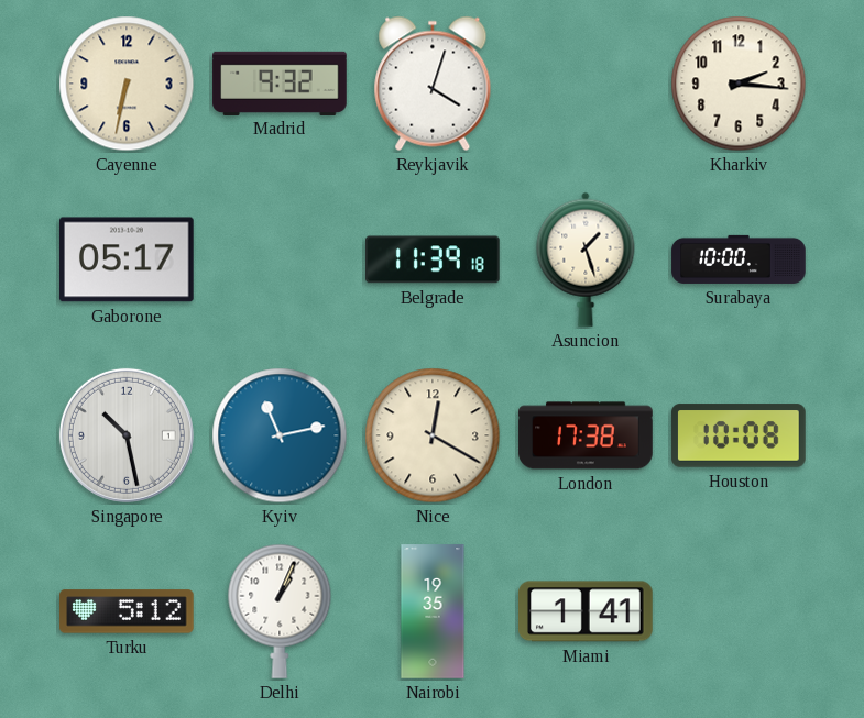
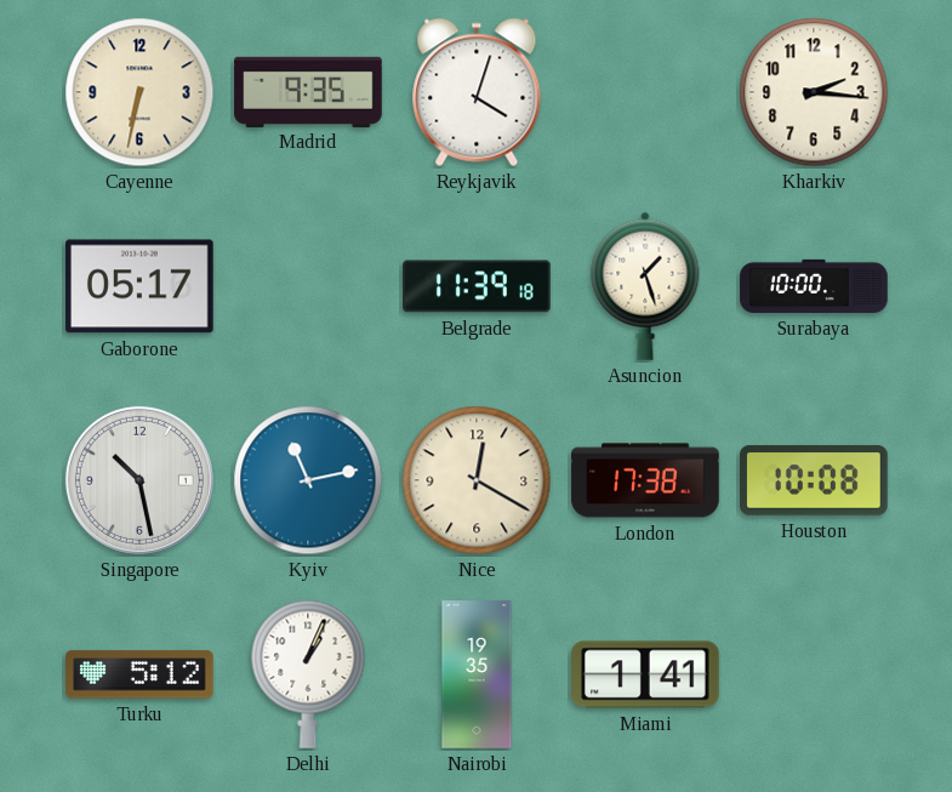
Madrid: 9:32 -> 9:35
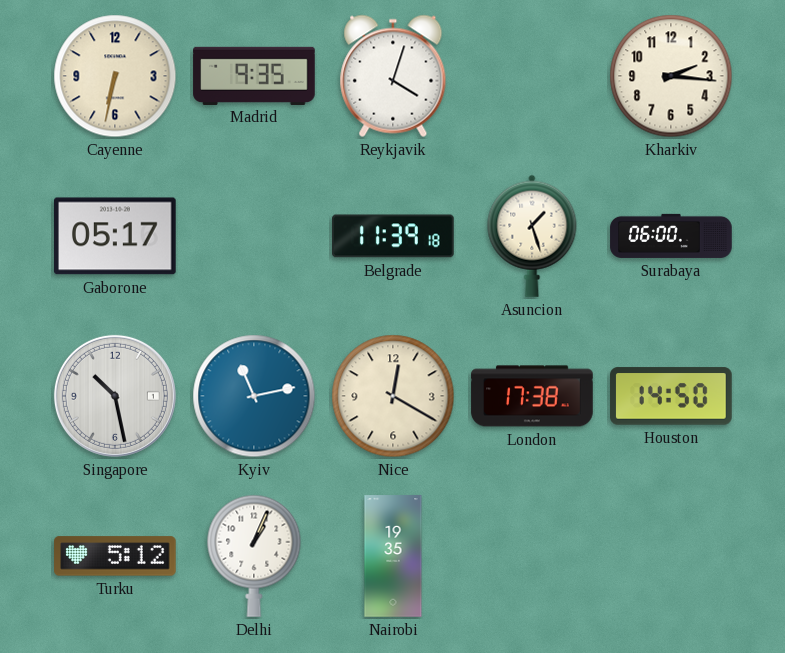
Surabaya: 10:00 -> 06:00
Houston: 10:08 -> 14:50
Miami: 1:41 -> none
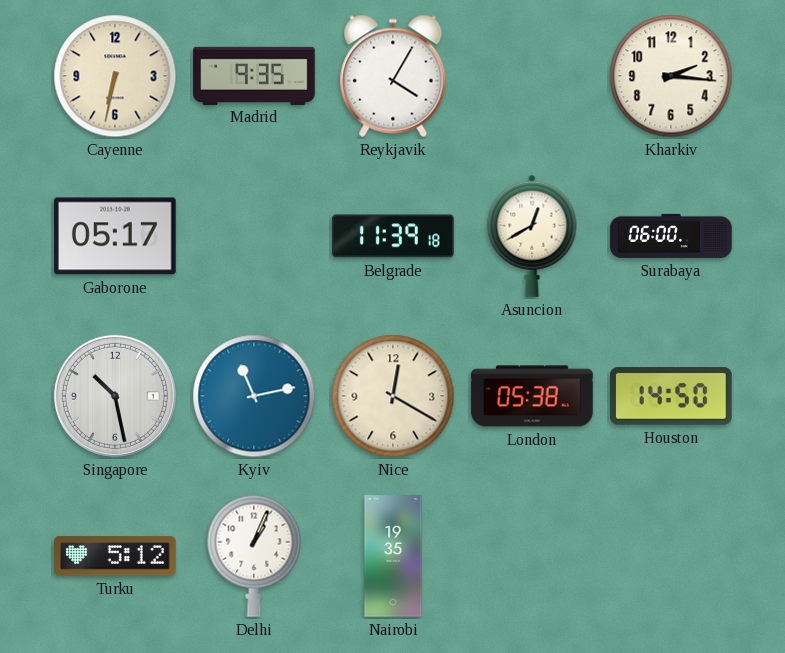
Reykjavik: 4:03 -> 4:05
Asuncion: 1:27 -> 12:40
London: 17:38 -> 05:38
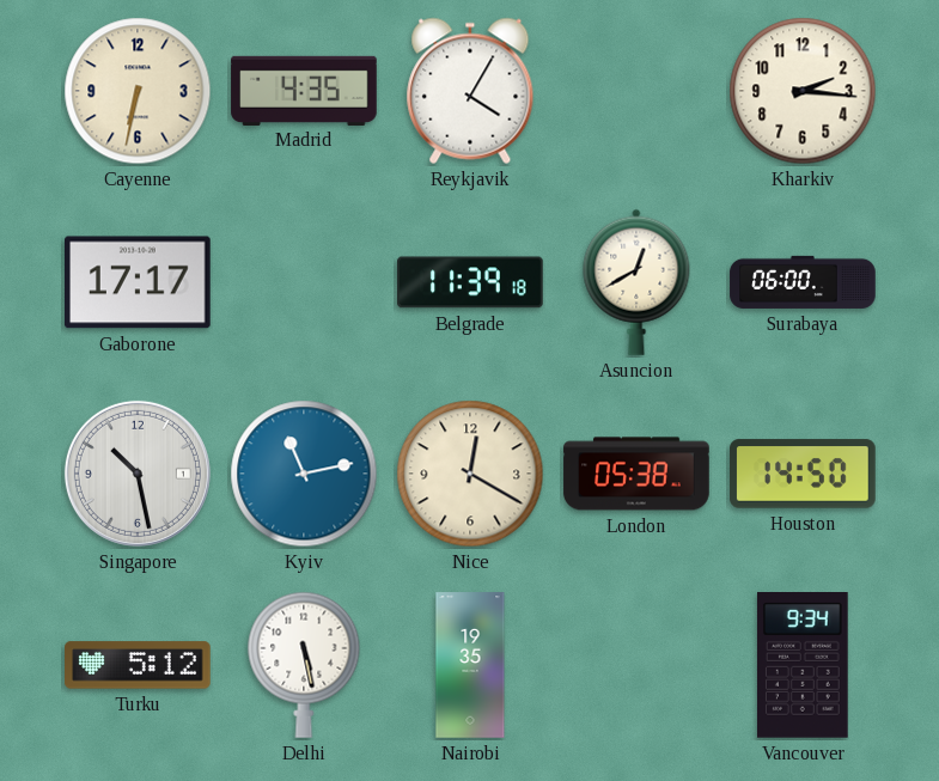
Madrid: 9:35 -> 4:35
Gaborone: 05:17 -> 17:17
Delhi: 1:04 -> 5:28
Vancouver: none -> 9:34
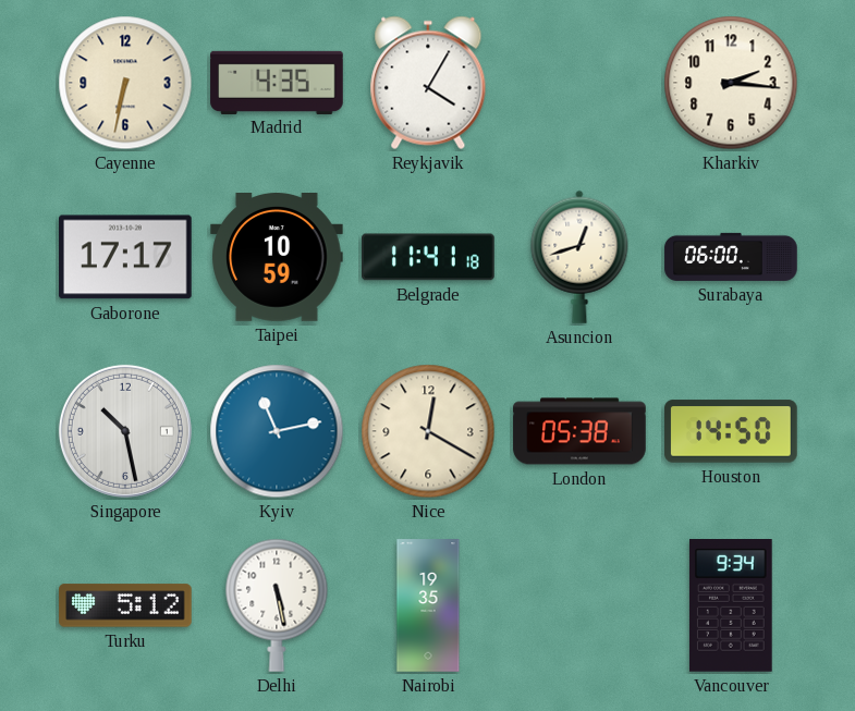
Taipei: none -> 10:59
Belgrade: 11:39 -> 11:41
Asuncion: 12:40 -> 12:42
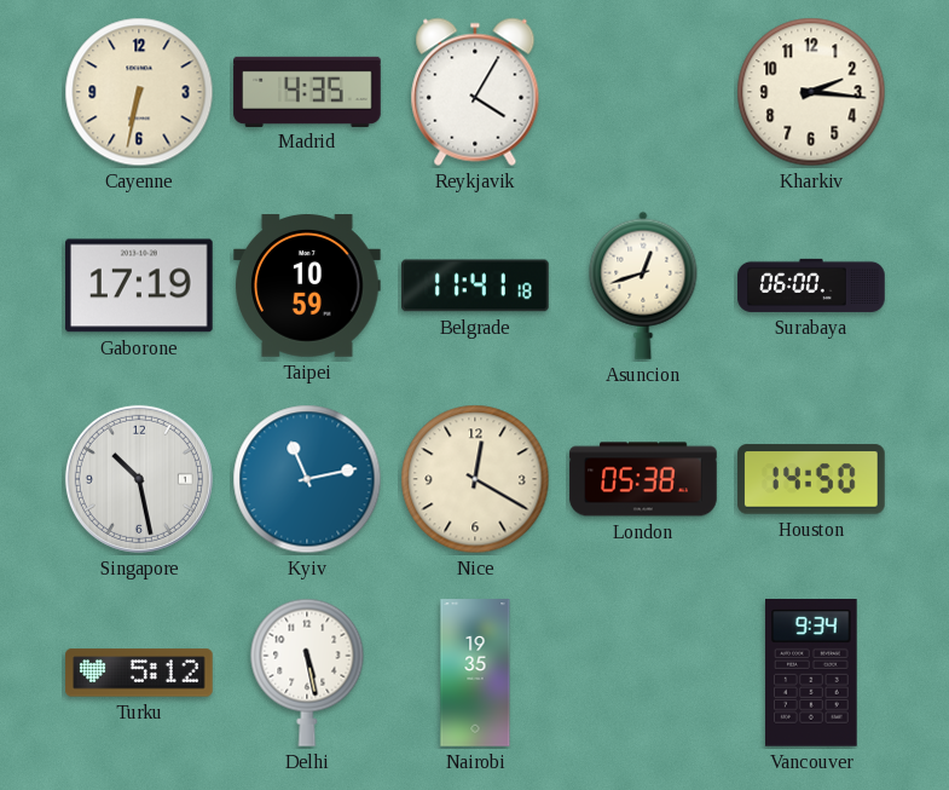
Gaborone: 17:17 -> 17:19
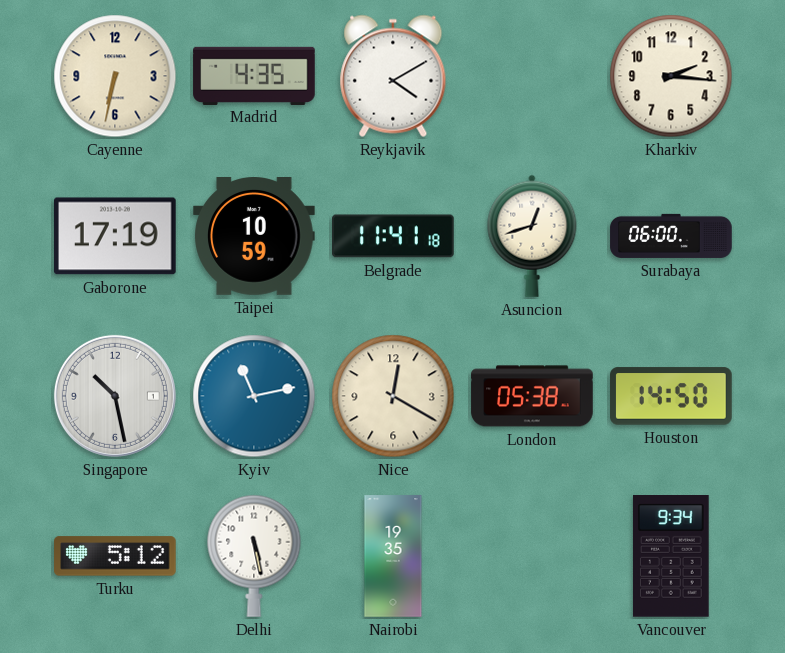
Reykjavik: 4:05 -> 4:10
